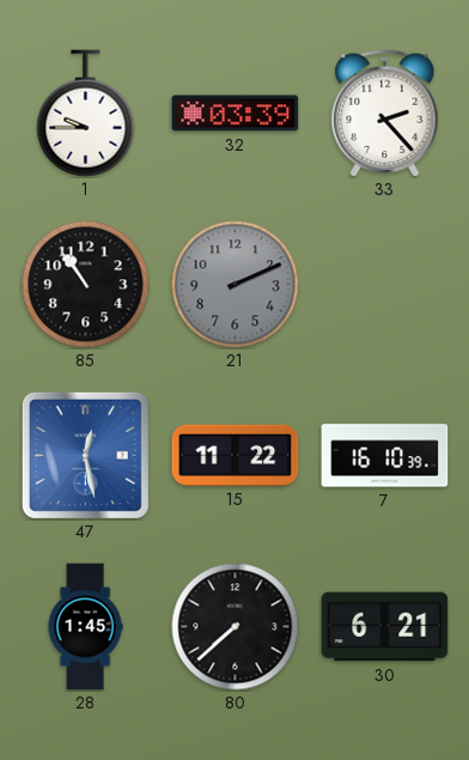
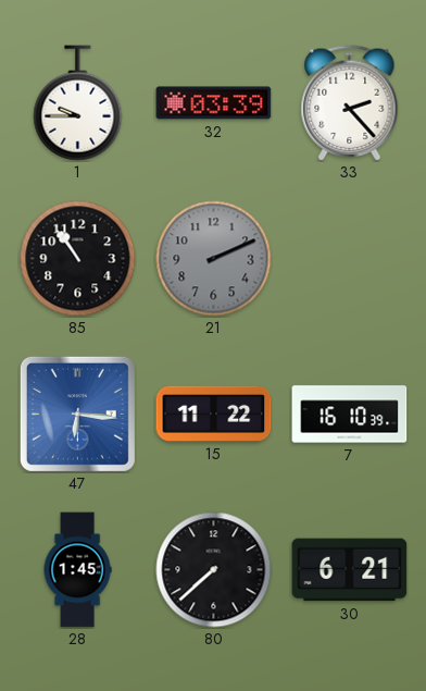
47: 12:28 -> 6:16
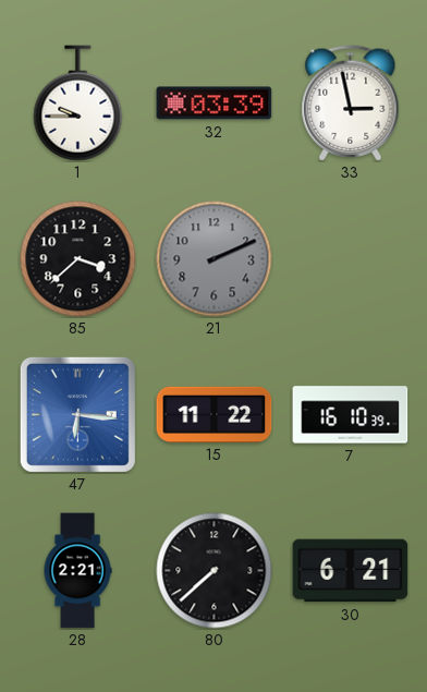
33: 2:23 -> 2:58
85: 10:54 -> 3:38
28: 1:45 -> 2:21
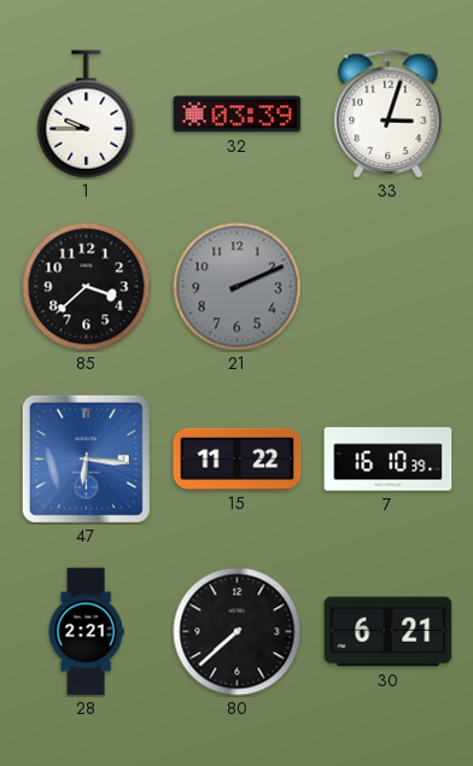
33: 2:58 -> 3:03
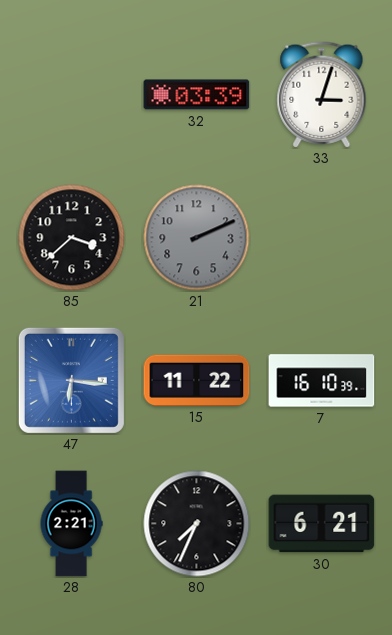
1: 9:45 -> none
80: 7:38 -> 7:34
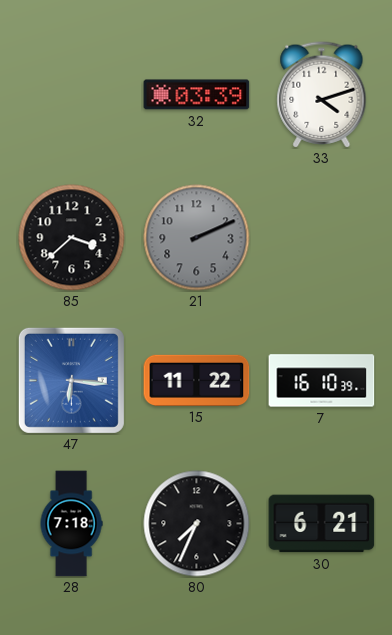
33: 3:03 -> 4:12
28: 2:21 -> 7:18
